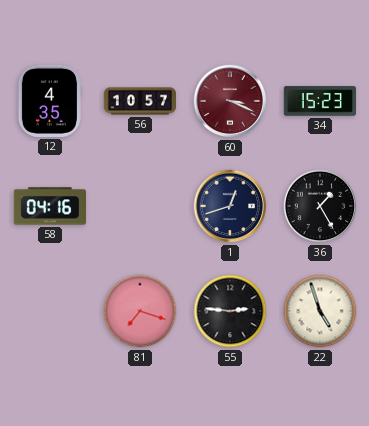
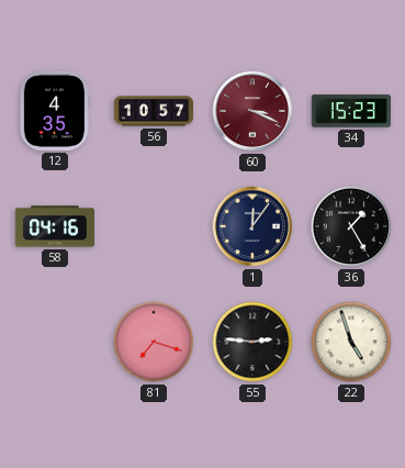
1: 12:42 -> 12:06
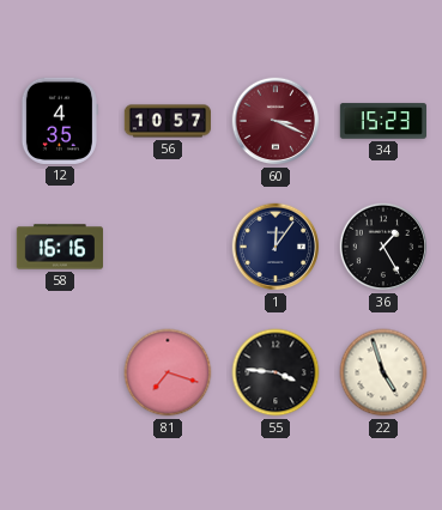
58: 04:16 -> 16:16
55: 2:46 -> 3:46
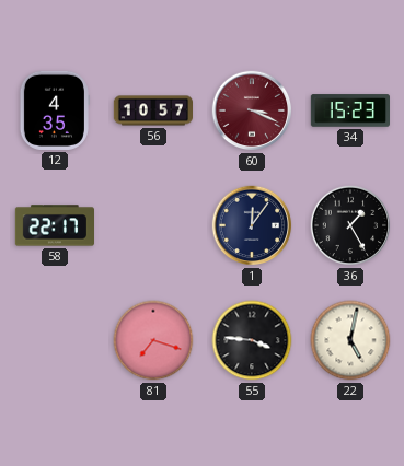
58: 16:16 -> 22:17
22: 4:57 -> 5:02
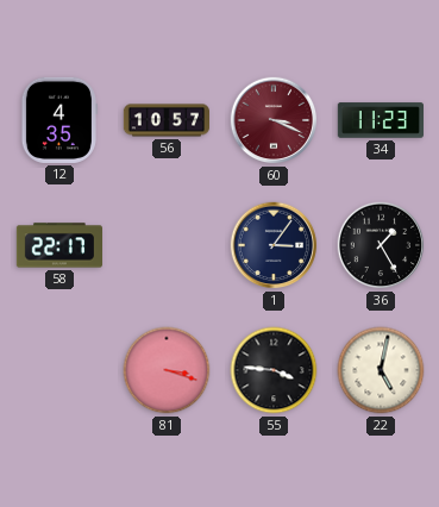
34: 15:23 -> 11:23
1: 12:06 -> 3:06
81: 7:18 -> 3:18
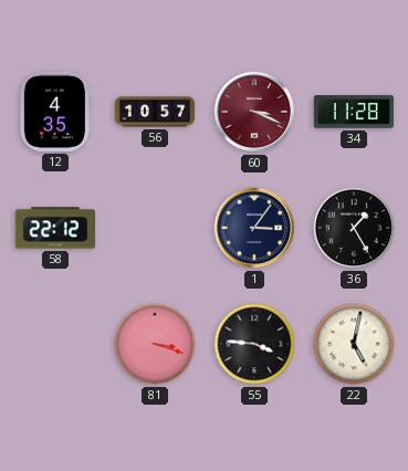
34: 11:23 -> 11:28
58: 22:17 -> 22:12
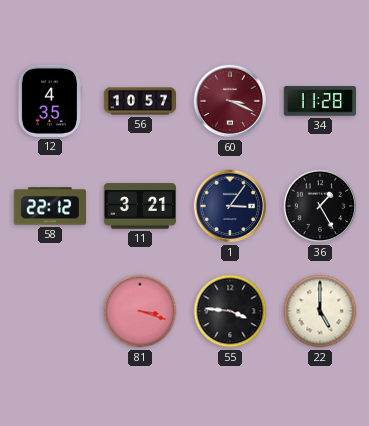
11: none -> 3:21
22: 5:02 -> 5:00
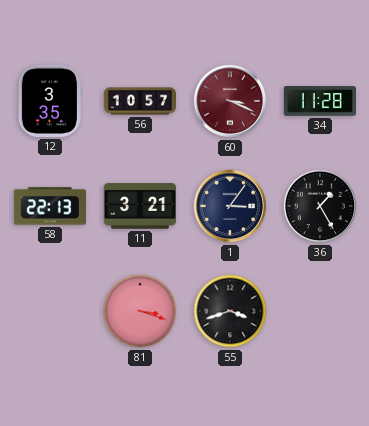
12: 4:35 -> 3:35
58: 22:12 -> 22:13
55: 3:46 -> 3:42
22: 5:00 -> none
